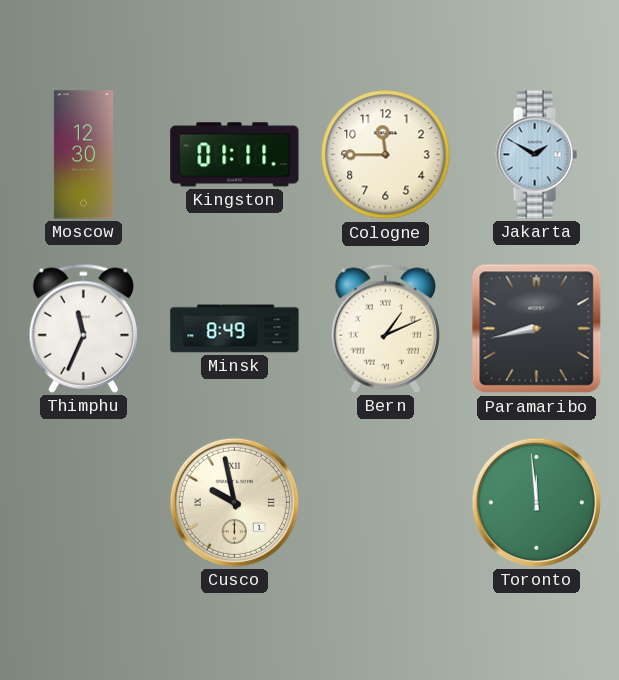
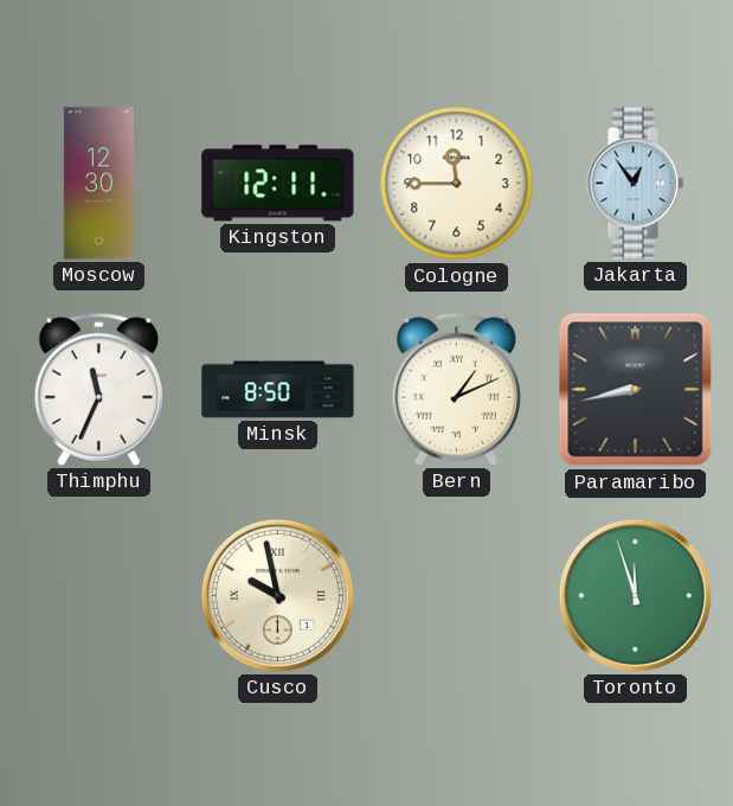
Kingston: 01:11 -> 12:11
Jakarta: 1:50 -> 12:54
Minsk: 8:49 -> 8:50
Toronto: 11:59 -> 11:57
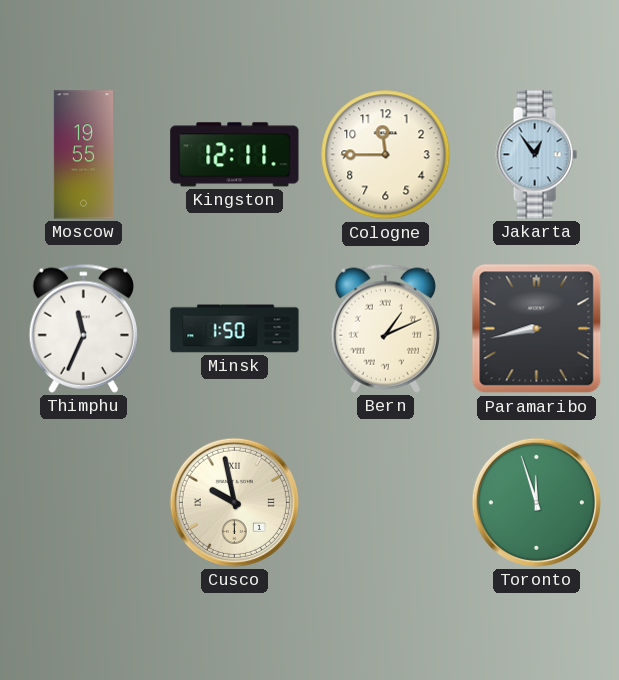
Moscow: 12:30 -> 19:55
Minsk: 8:50 -> 1:50
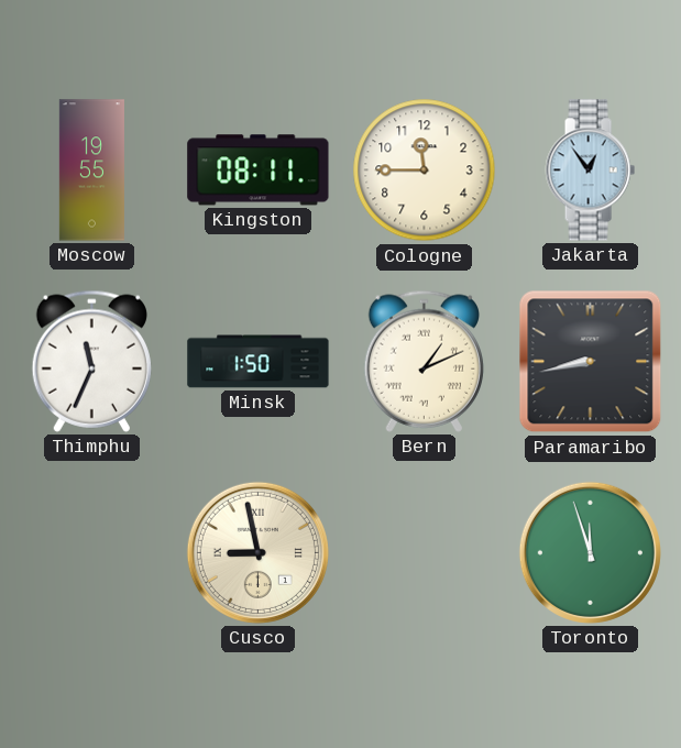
Kingston: 12:11 -> 08:11
Cusco: 9:58 -> 8:58
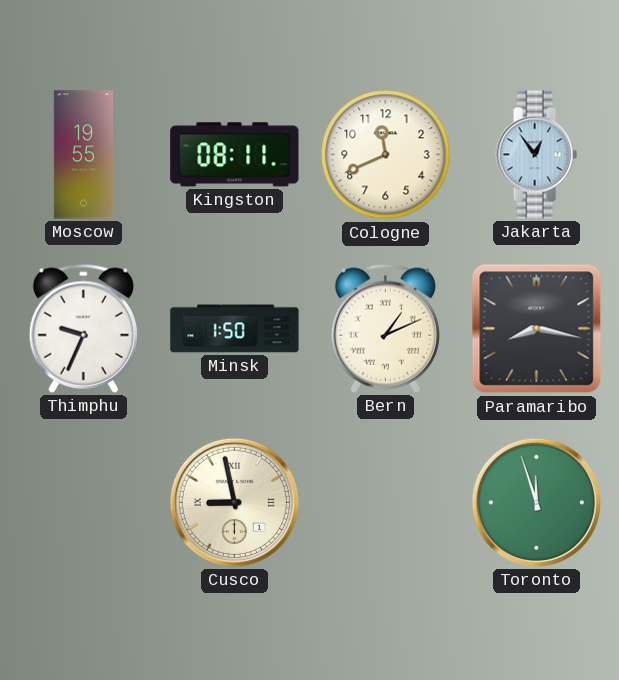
Cologne: 11:45 -> 11:41
Thimphu: 11:34 -> 9:34
Paramaribo: 8:43 -> 8:17
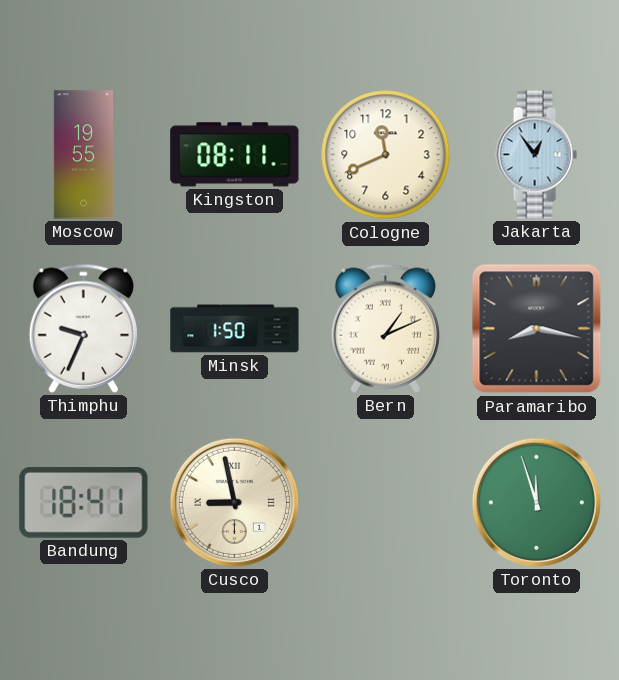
Bandung: none -> 18:41
